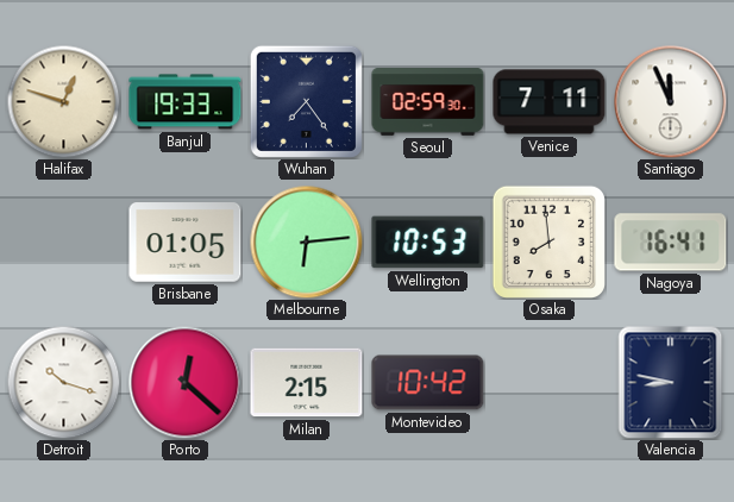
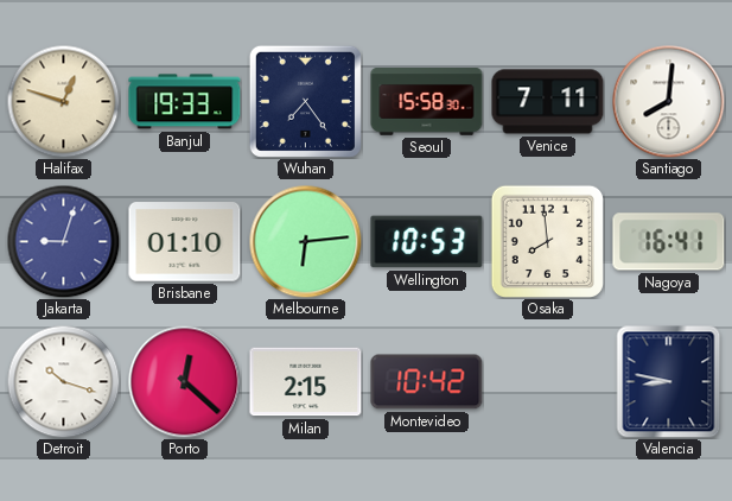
Seoul: 02:59 -> 15:58
Santiago: 11:56 -> 8:01
Jakarta: none -> 9:03
Brisbane: 01:05 -> 01:10
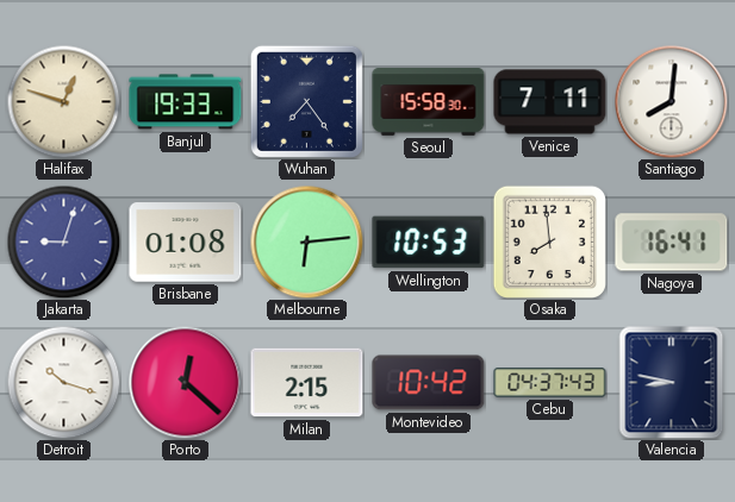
Brisbane: 01:10 -> 01:08
Cebu: none -> 04:37
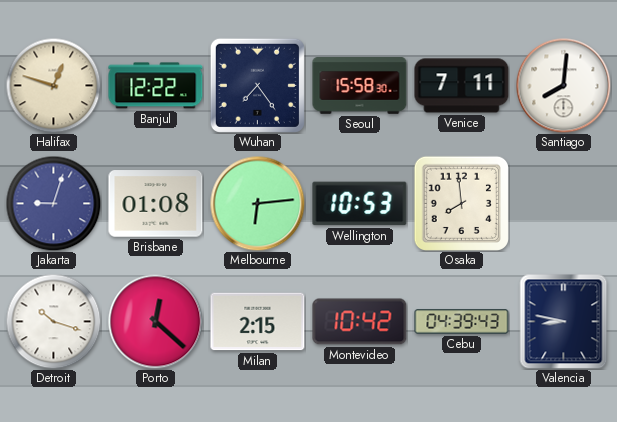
Banjul: 19:33 -> 12:22
Nagoya: 16:41 -> none
Cebu: 04:37 -> 04:39
